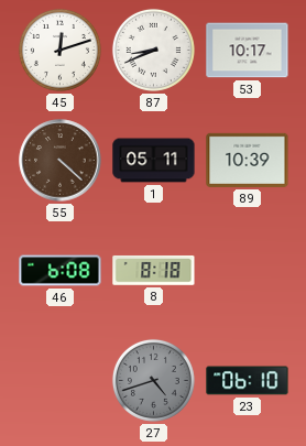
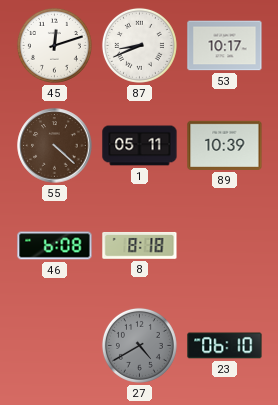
27: 4:42 -> 4:40
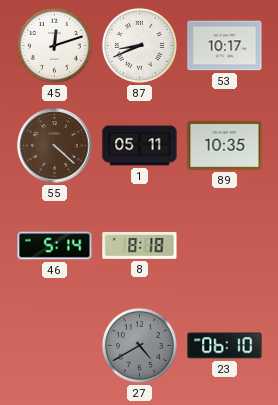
89: 10:39 -> 10:35
46: 6:08 -> 5:14
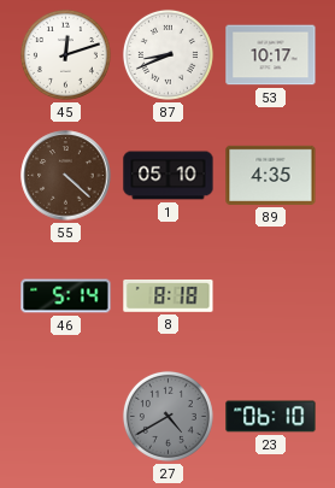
1: 05:11 -> 05:10
89: 10:35 -> 4:35
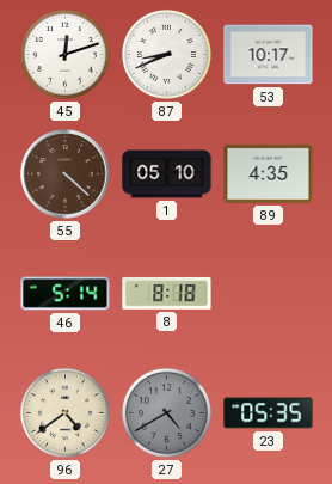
96: none -> 4:39
23: 06:10 -> 05:35
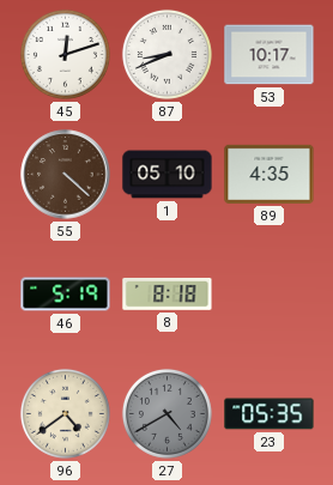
46: 5:14 -> 5:19
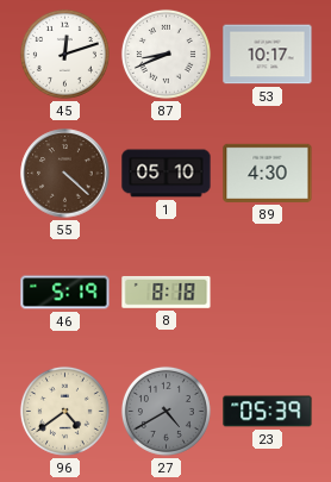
89: 4:35 -> 4:30
23: 05:35 -> 05:39
